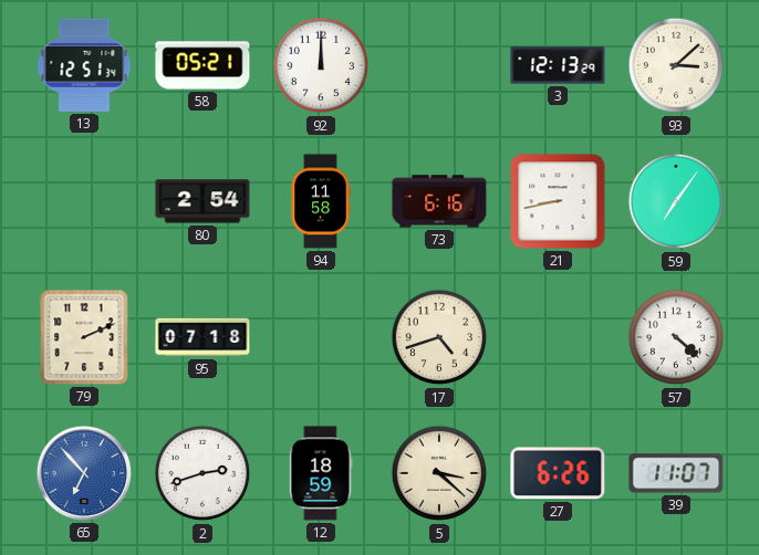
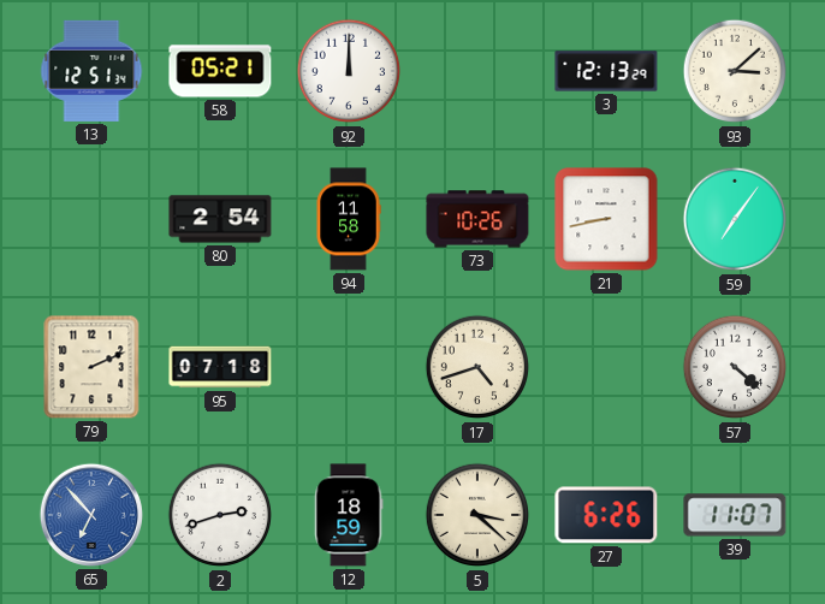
73: 6:16 -> 10:26
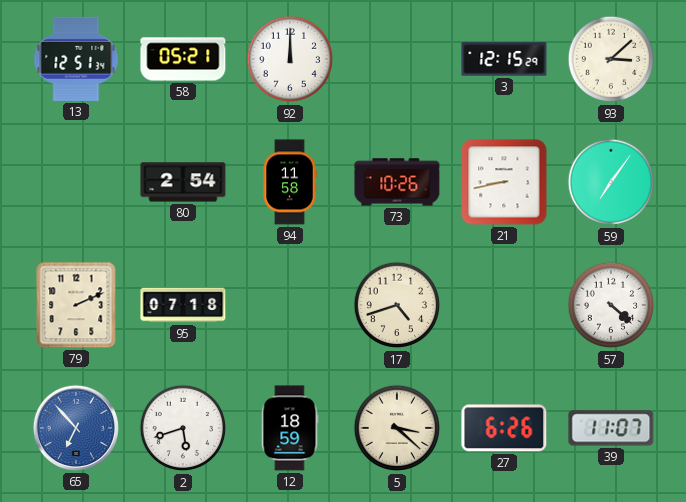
3: 12:13 -> 12:15
2: 2:42 -> 5:42
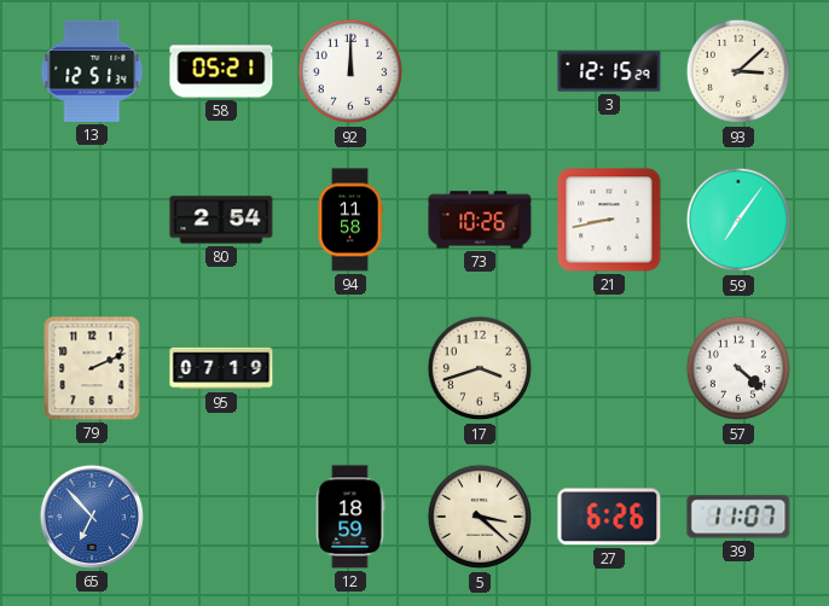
95: 07:18 -> 07:19
17: 4:42 -> 3:42
2: 5:42 -> none
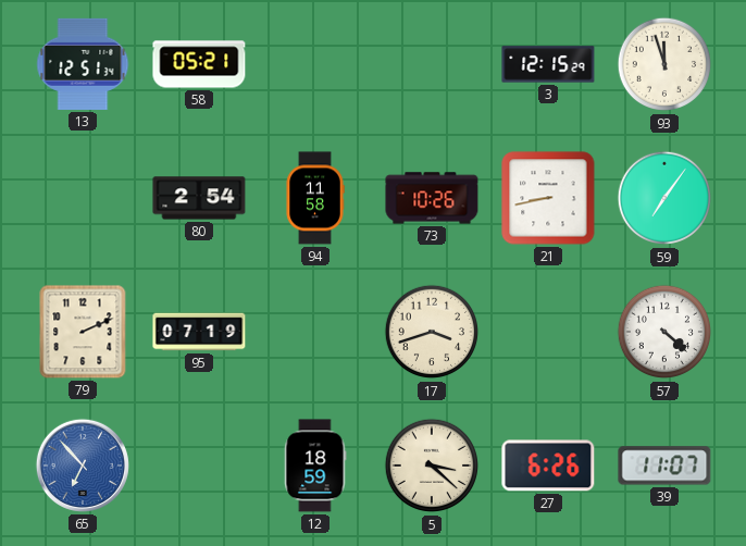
92: 12:00 -> none
93: 3:08 -> 11:57
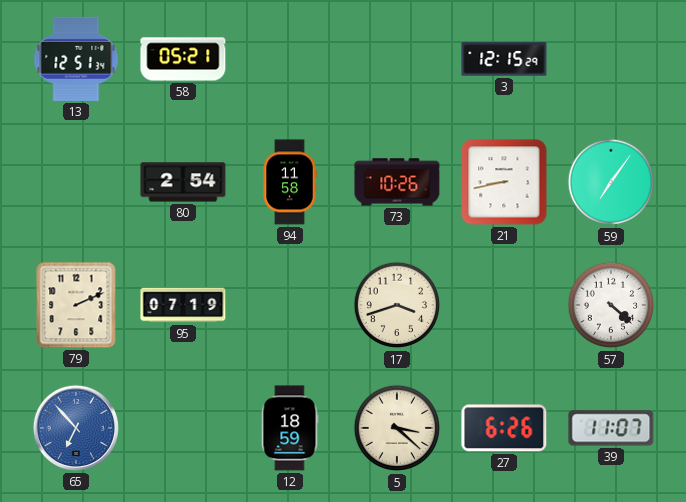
93: 11:57 -> none
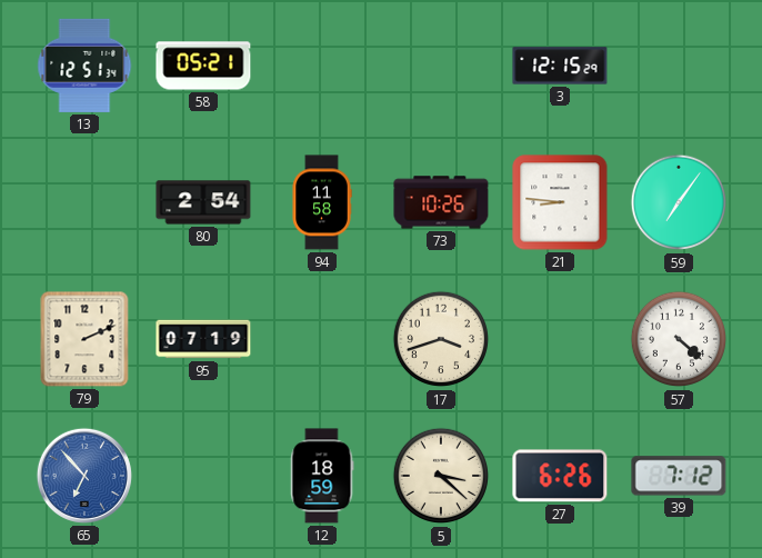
21: 8:43 -> 8:46
39: 11:07 -> 7:12
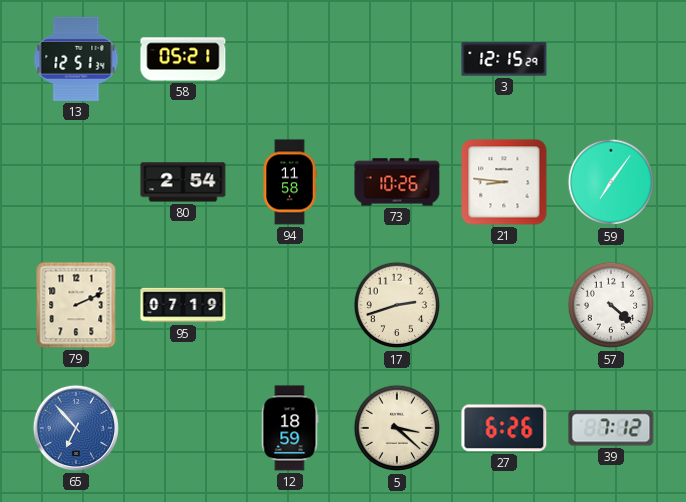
17: 3:42 -> 2:42
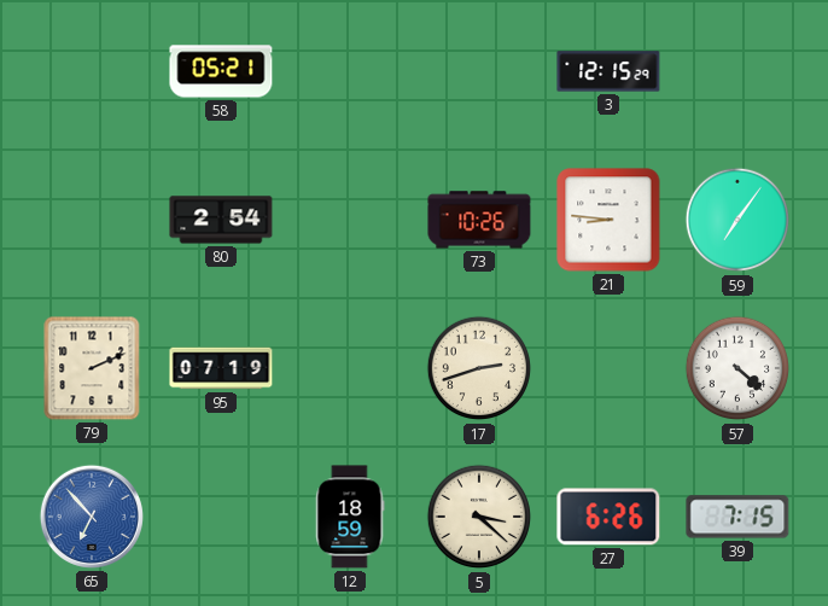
13: 12:51 -> none
94: 11:58 -> none
39: 7:12 -> 7:15
